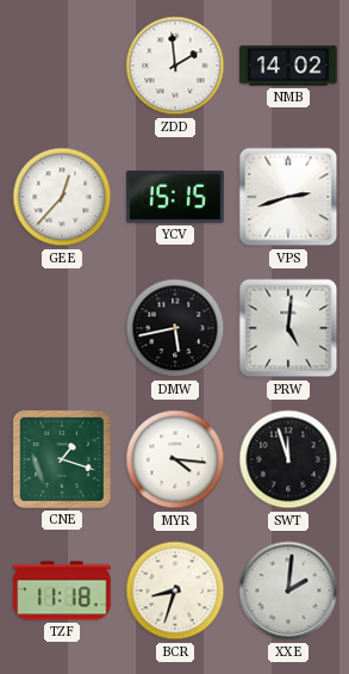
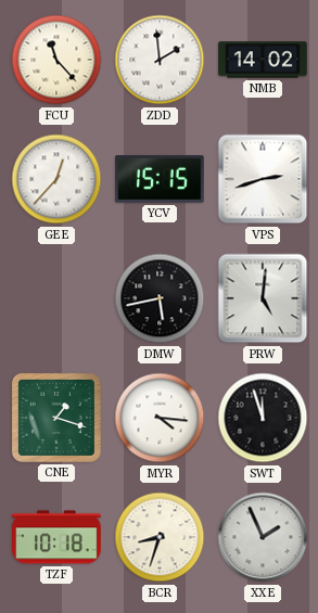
FCU: none -> 11:23
TZF: 11:18 -> 10:18
XXE: 2:01 -> 1:56
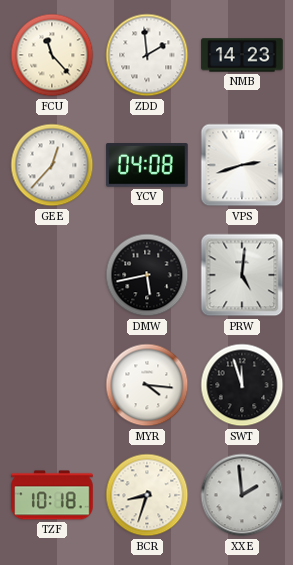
NMB: 14:02 -> 14:23
YCV: 15:15 -> 04:08
CNE: 1:18 -> none
XXE: 1:56 -> 1:59
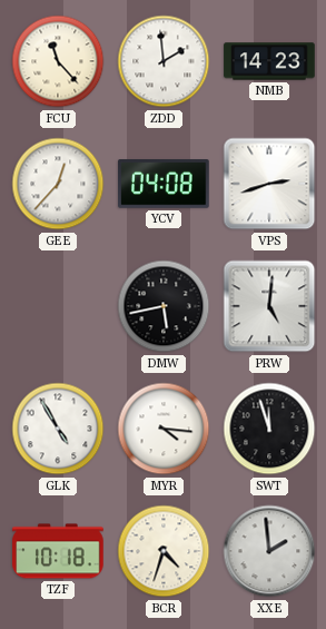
GLK: none -> 4:55
BCR: 8:33 -> 4:33
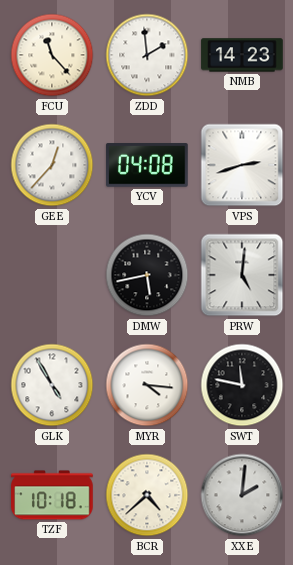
SWT: 11:57 -> 11:47
BCR: 4:33 -> 4:38
XXE: 1:59 -> 2:01
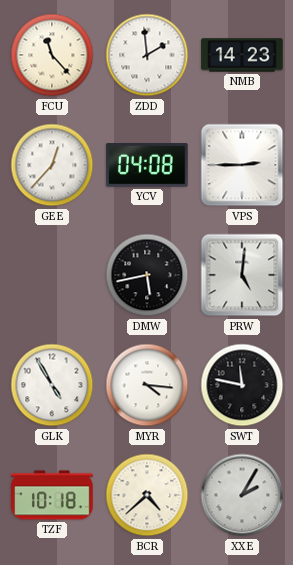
VPS: 2:42 -> 2:45
XXE: 2:01 -> 2:05
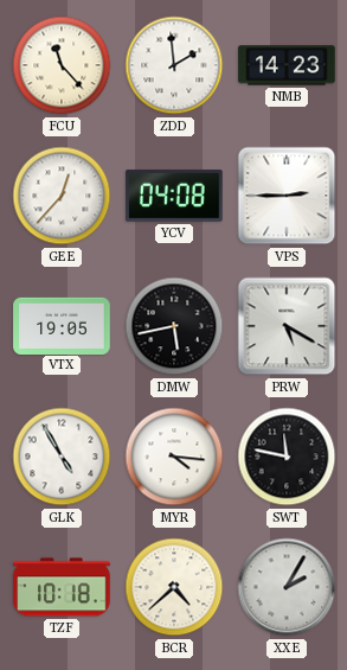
VTX: none -> 19:05
PRW: 5:01 -> 5:20
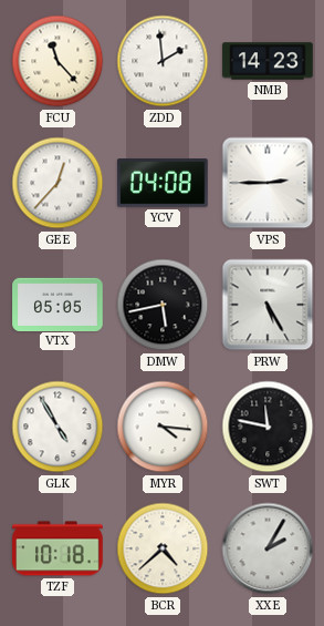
VTX: 19:05 -> 05:05
PRW: 5:20 -> 5:25
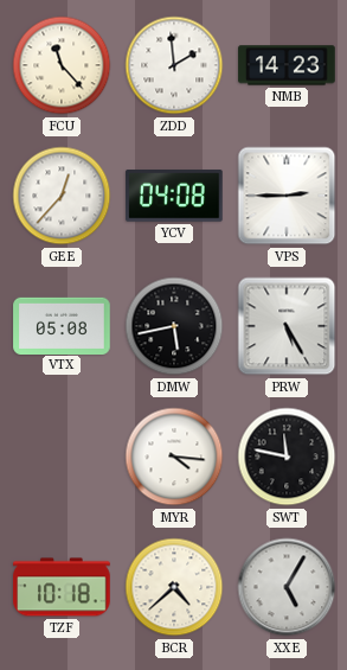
VTX: 05:05 -> 05:08
GLK: 4:55 -> none
XXE: 2:05 -> 5:05
